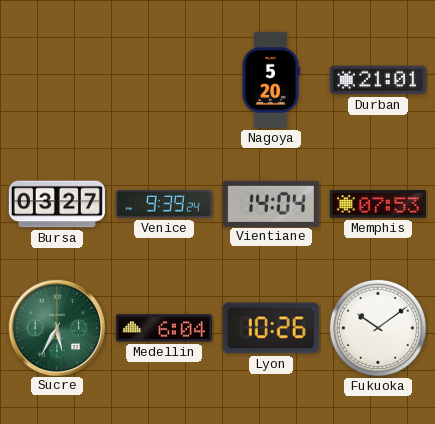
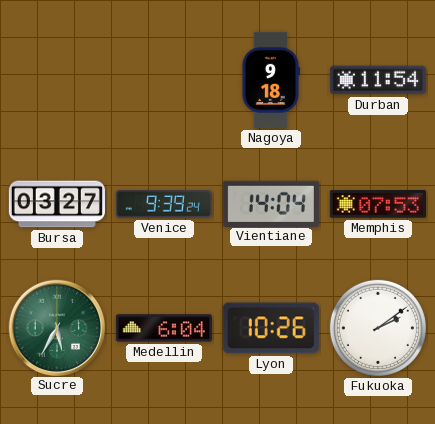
Nagoya: 5:20 -> 9:18
Durban: 21:01 -> 11:54
Fukuoka: 10:09 -> 2:09
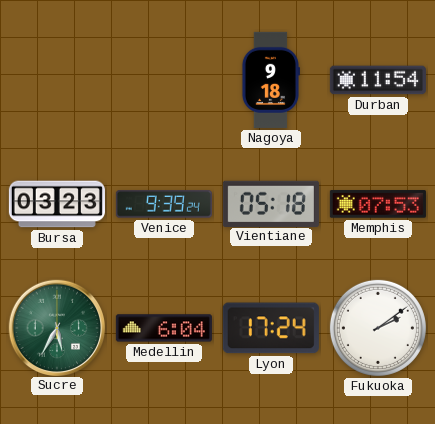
Bursa: 03:27 -> 03:23
Vientiane: 14:04 -> 05:18
Lyon: 10:26 -> 17:24
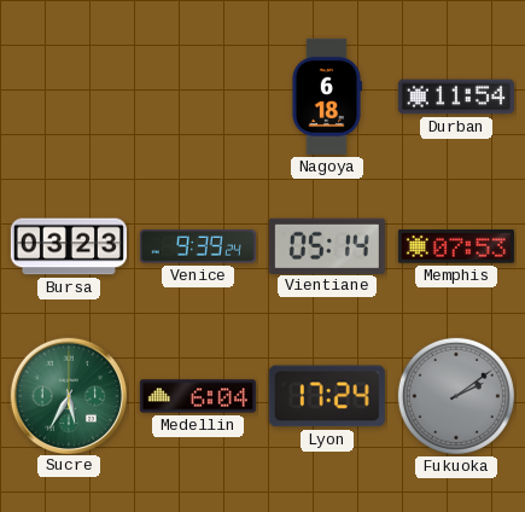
Nagoya: 9:18 -> 6:18
Vientiane: 05:18 -> 05:14
Fukuoka dial: white -> grey
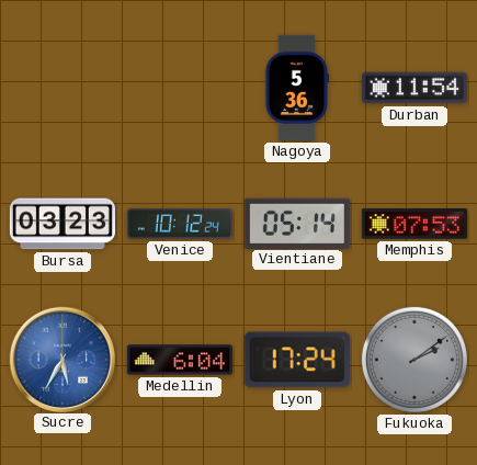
Nagoya: 6:18 -> 5:36
Venice: 9:39 -> 10:12
Sucre dial: green -> blue
